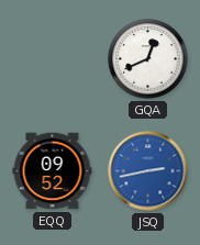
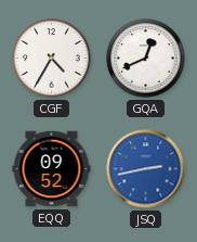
CGF: none -> 4:35
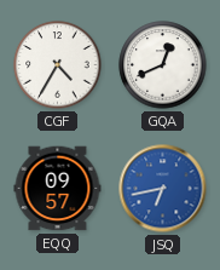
EQQ: 09:52 -> 09:57
JSQ: 2:43 -> 6:43
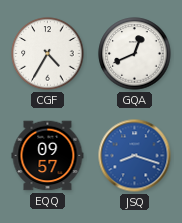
JSQ: 6:43 -> 8:18
